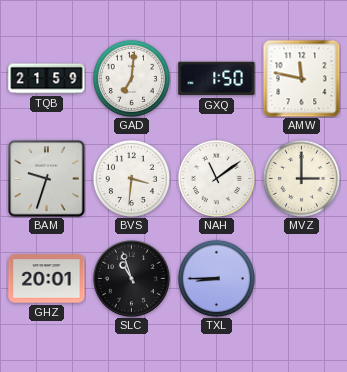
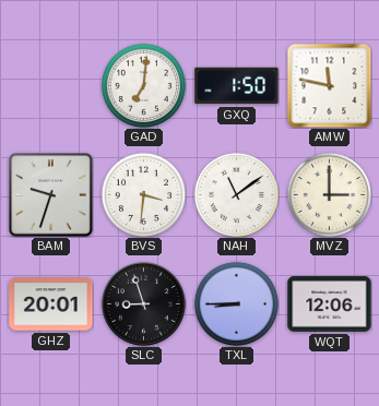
TQB: 21:59 -> none
SLC: 10:57 -> 8:57
WQT: none -> 12:06
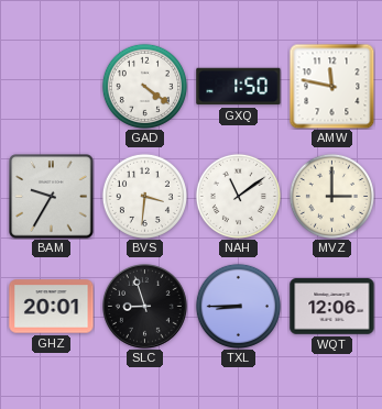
GAD: 7:01 -> 4:21
BAM: 9:33 -> 9:35
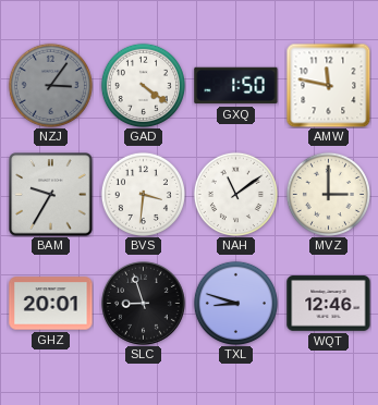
NZJ: none -> 3:06
TXL: 8:45 -> 8:48
WQT: 12:06 -> 12:46
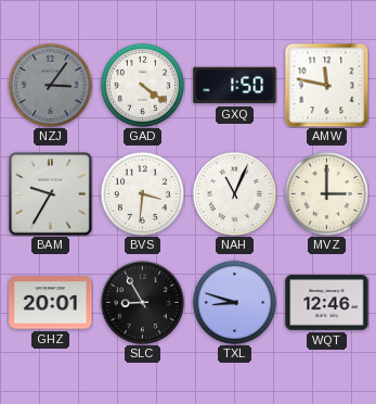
NAH: 11:09 -> 11:04
SLC: 8:57 -> 8:55
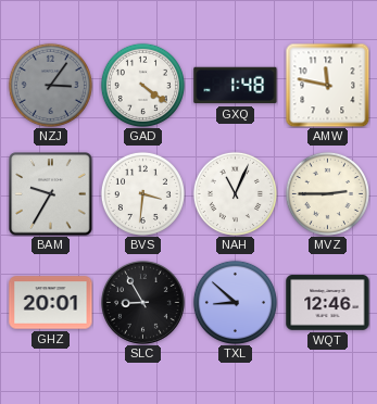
GXQ: 1:50 -> 1:48
MVZ: 3:00 -> 2:45
TXL: 8:48 -> 8:52
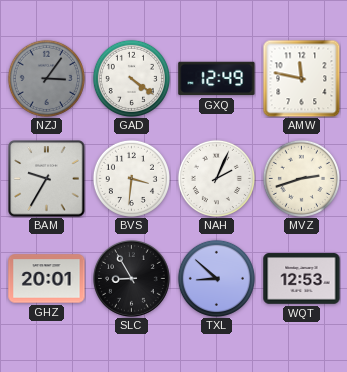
GXQ: 1:48 -> 12:49
NAH: 11:04 -> 2:04
MVZ: 2:45 -> 2:42
WQT: 12:46 -> 12:53
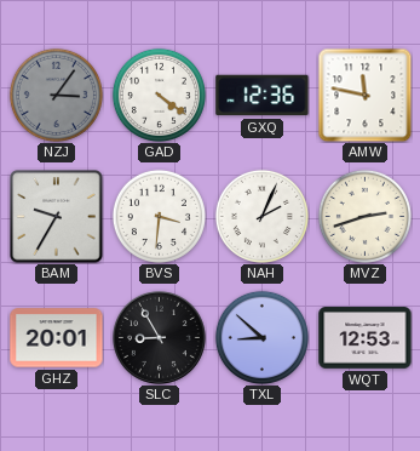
GXQ: 12:49 -> 12:36
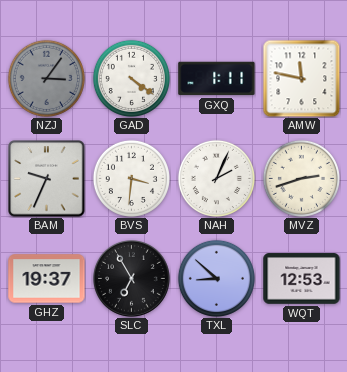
GXQ: 12:36 -> 1:11
BAM: 9:35 -> 9:34
GHZ: 20:01 -> 19:37
SLC: 8:55 -> 6:55
